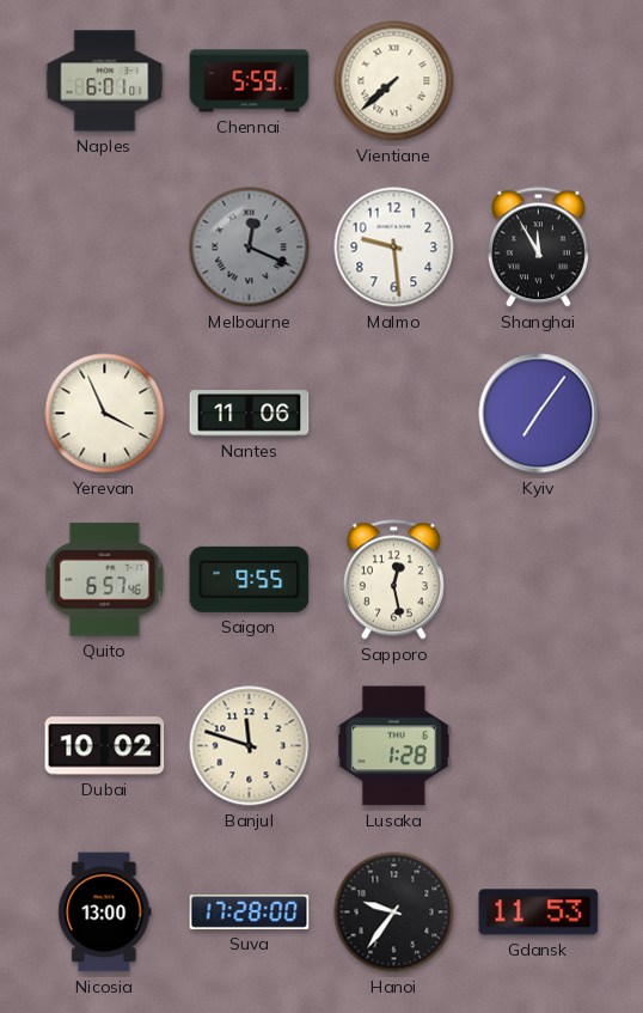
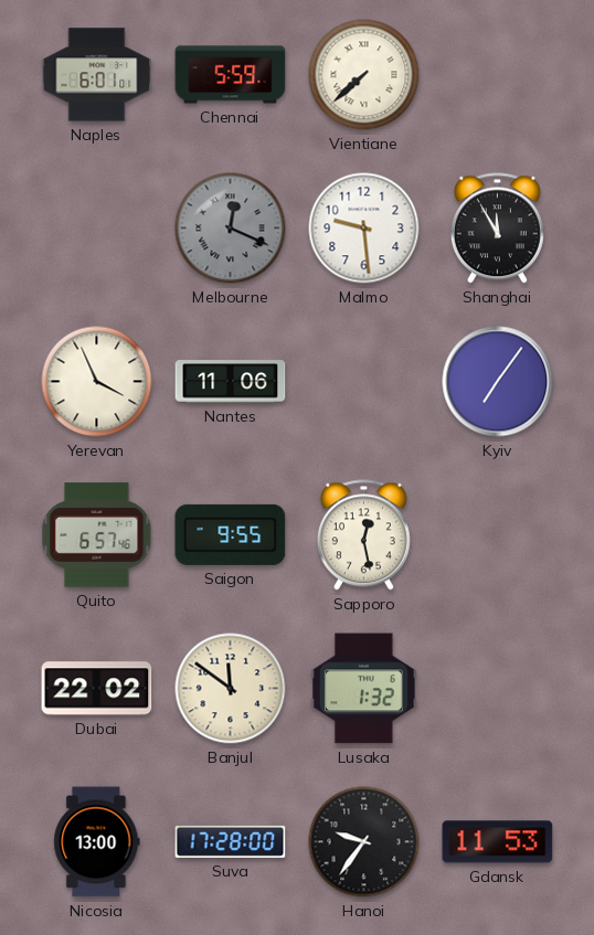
Dubai: 10:02 -> 22:02
Banjul: 11:48 -> 11:51
Lusaka: 1:28 -> 1:32
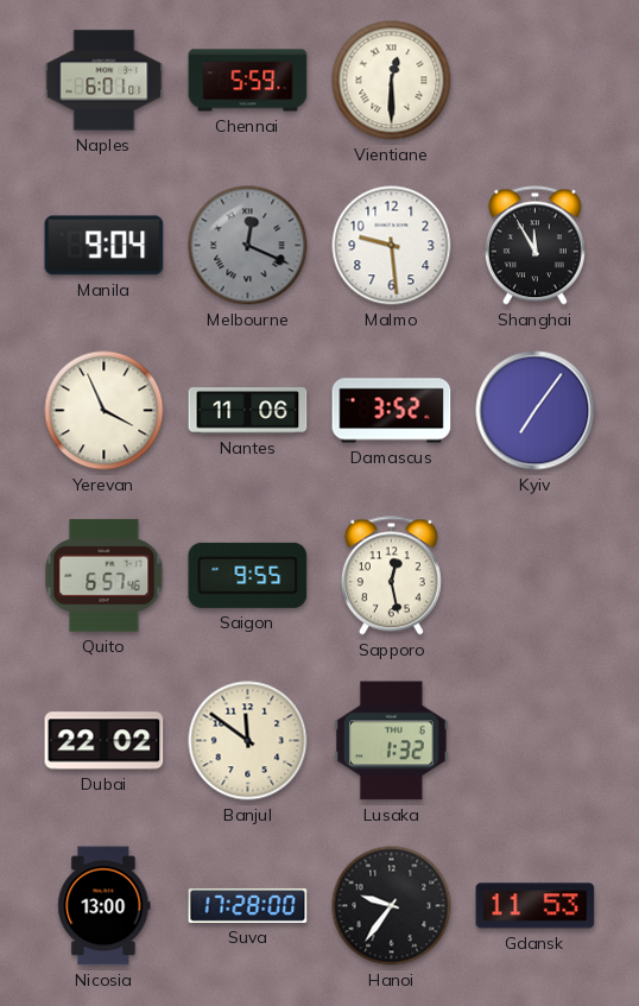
Vientiane: 7:38 -> 12:30
Manila: none -> 9:04
Damascus: none -> 3:52
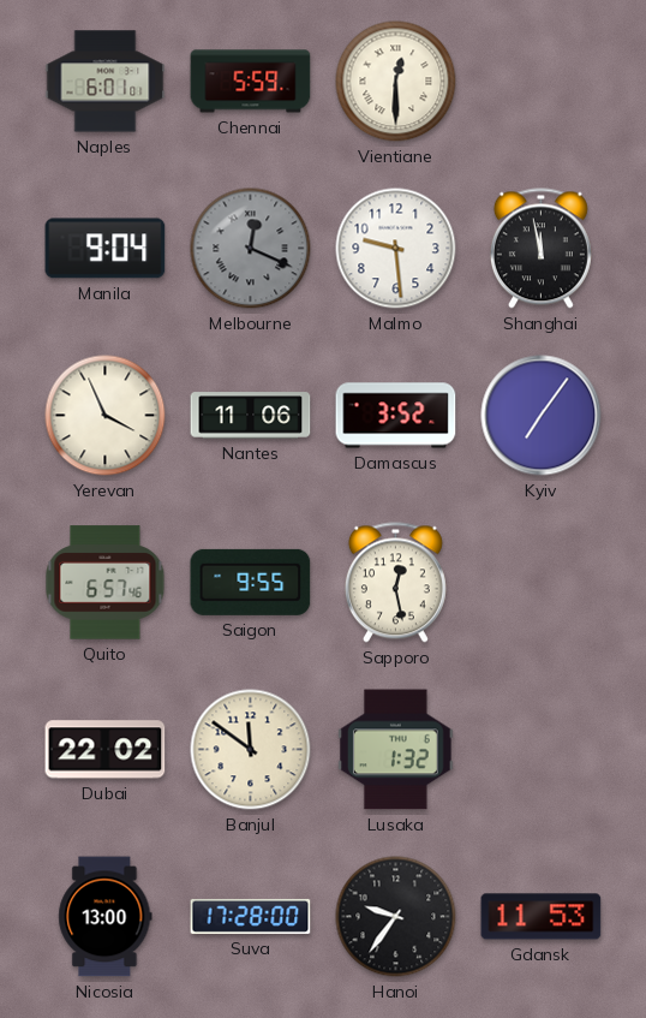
Shanghai: 11:55 -> 11:58
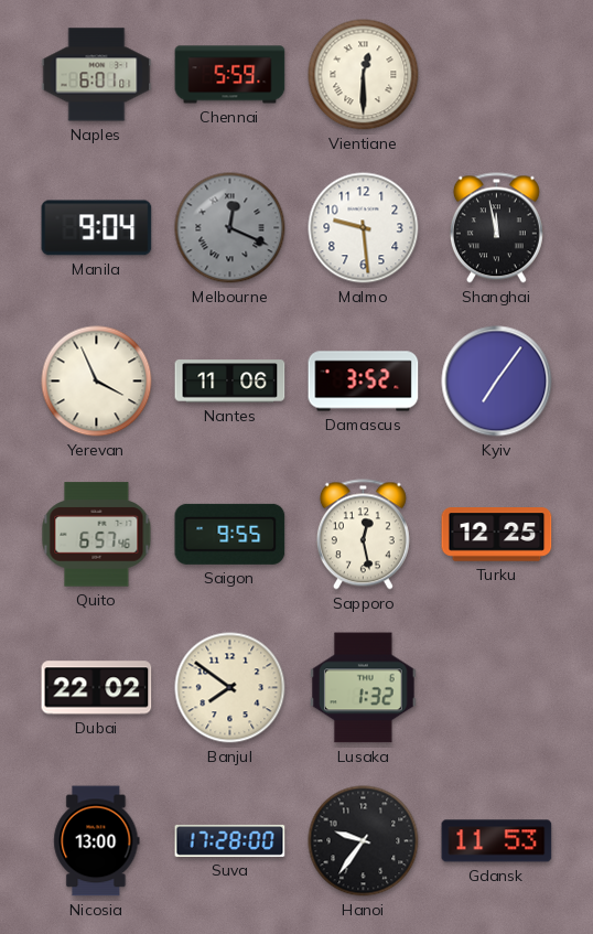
Turku: none -> 12:25
Banjul: 11:51 -> 7:51
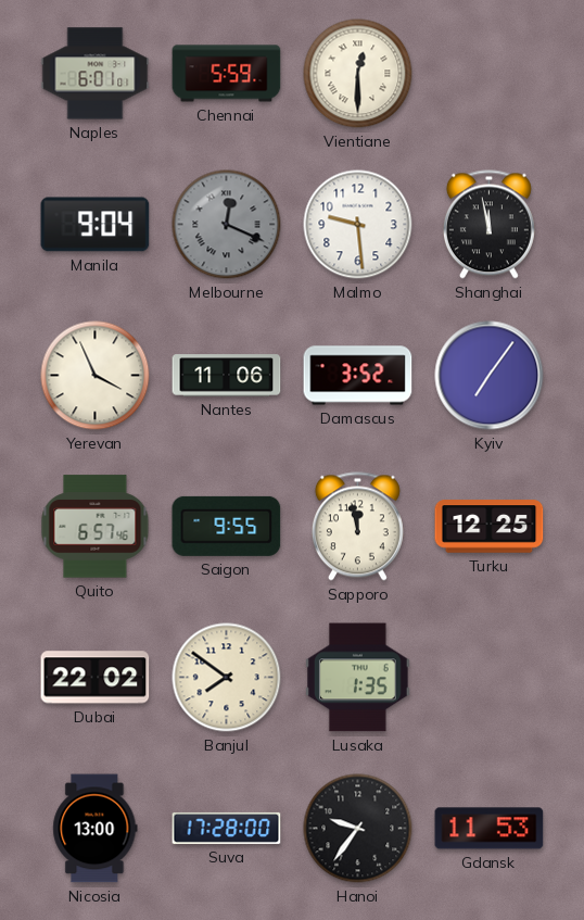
Sapporo: 12:28 -> 11:58
Lusaka: 1:32 -> 1:35
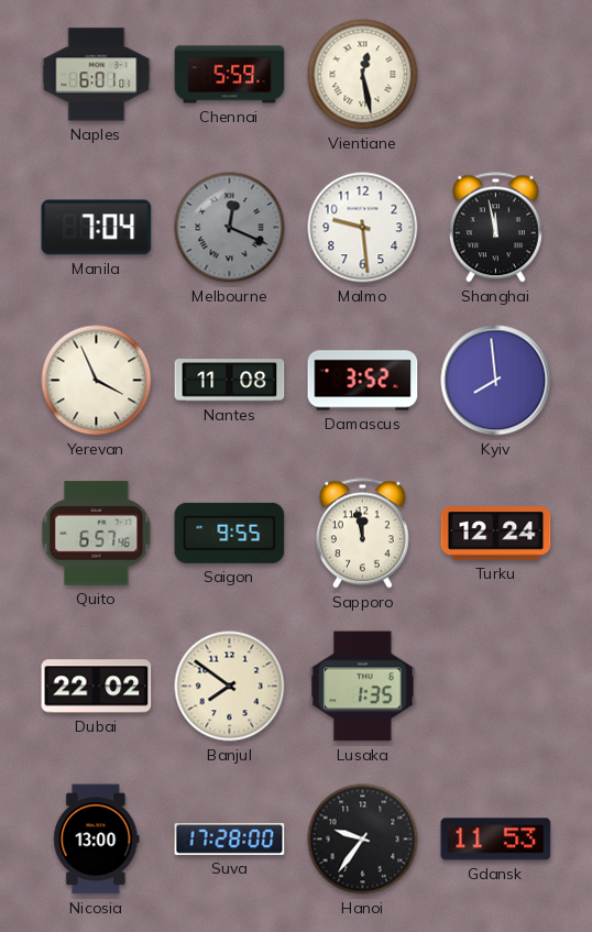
Vientiane: 12:30 -> 12:28
Manila: 9:04 -> 7:04
Nantes: 11:06 -> 11:08
Kyiv: 7:06 -> 7:59
Turku: 12:25 -> 12:24
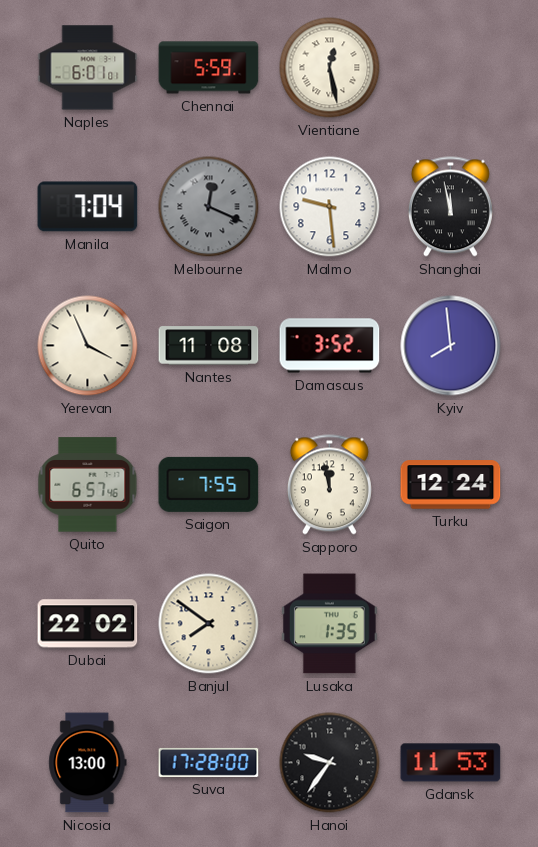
Saigon: 9:55 -> 7:55
